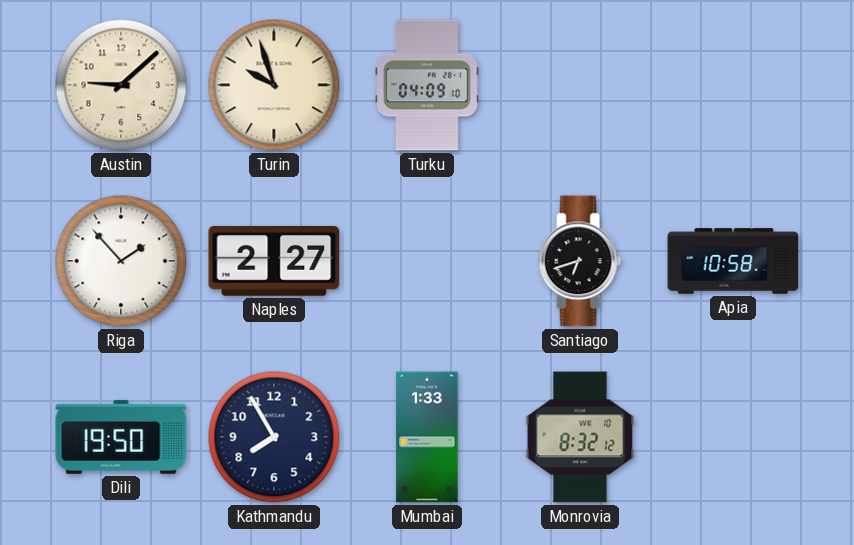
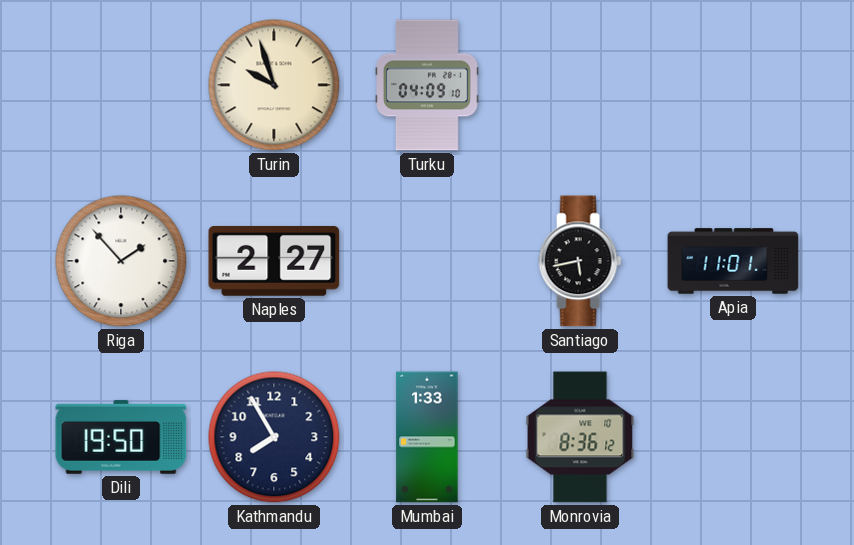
Austin: 9:08 -> none
Santiago: 6:42 -> 5:43
Apia: 10:58 -> 11:01
Monrovia: 8:32 -> 8:36
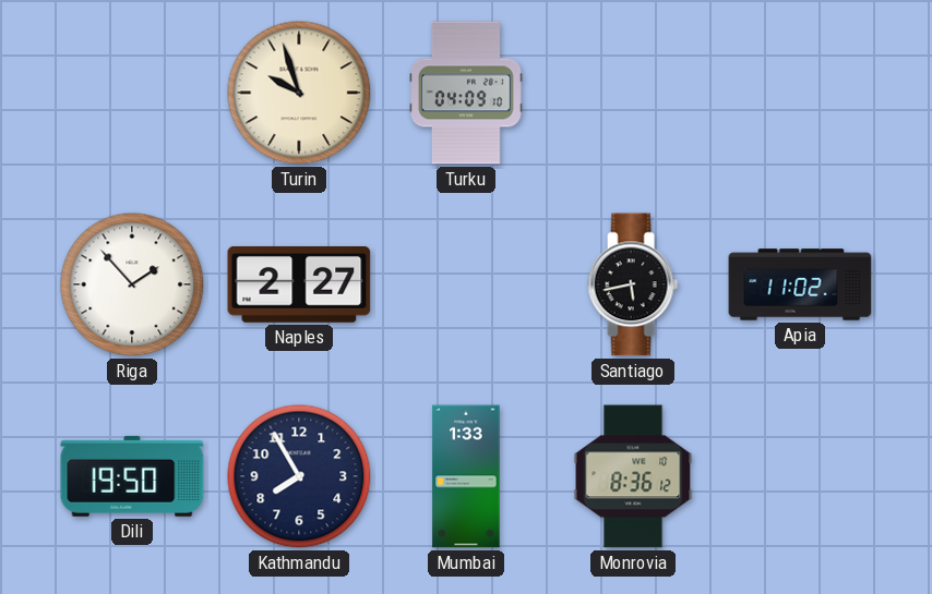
Apia: 11:01 -> 11:02
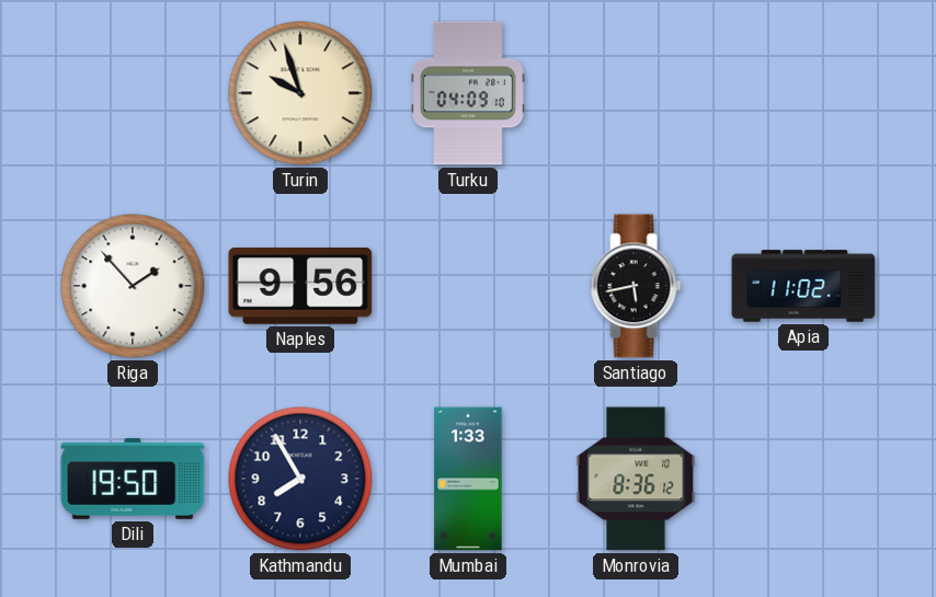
Naples: 2:27 -> 9:56
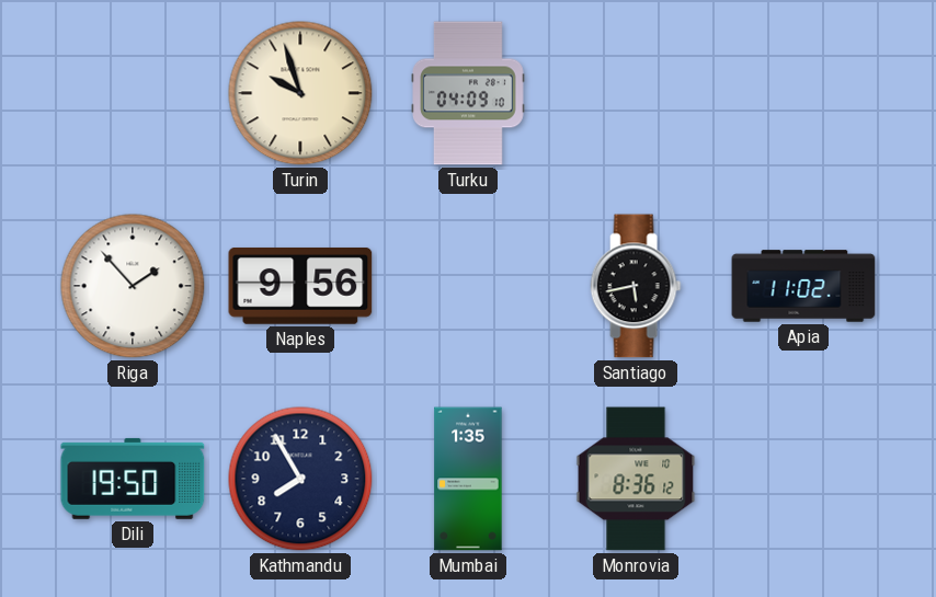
Mumbai: 1:33 -> 1:35
